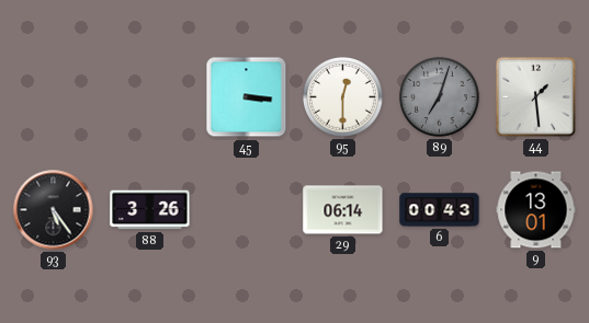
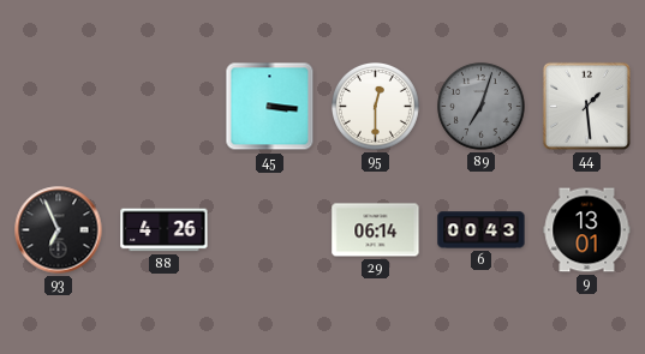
93: 5:24 -> 6:56
88: 3:26 -> 4:26
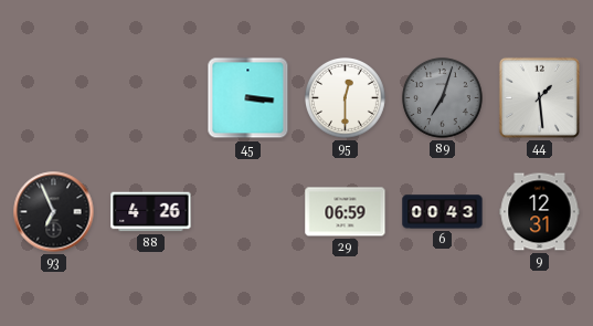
29: 06:14 -> 06:59
9: 13:01 -> 12:31
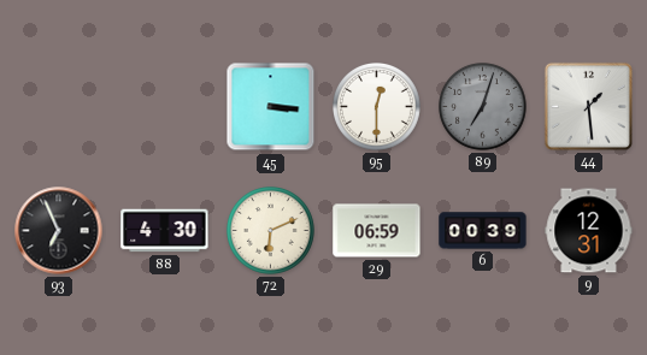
88: 4:26 -> 4:30
72: none -> 6:11
6: 00:43 -> 00:39
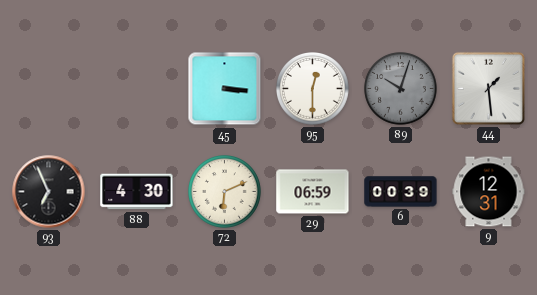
89: 7:03 -> 10:03
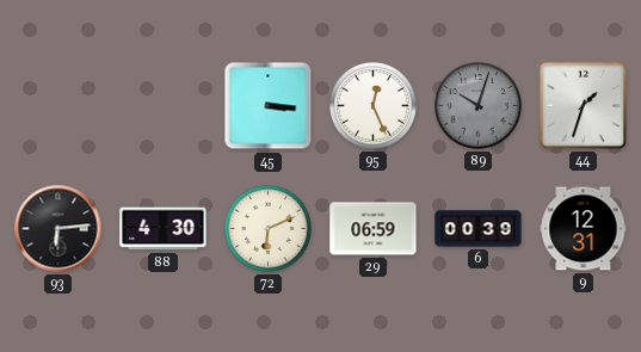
95: 12:30 -> 12:26
44: 1:29 -> 1:33
93: 6:56 -> 6:14
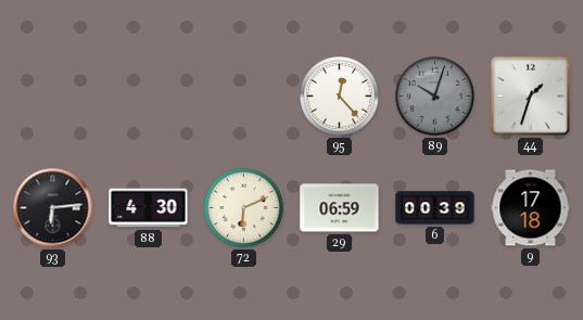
45: 3:16 -> none
95: 12:26 -> 12:23
9: 12:31 -> 17:18
